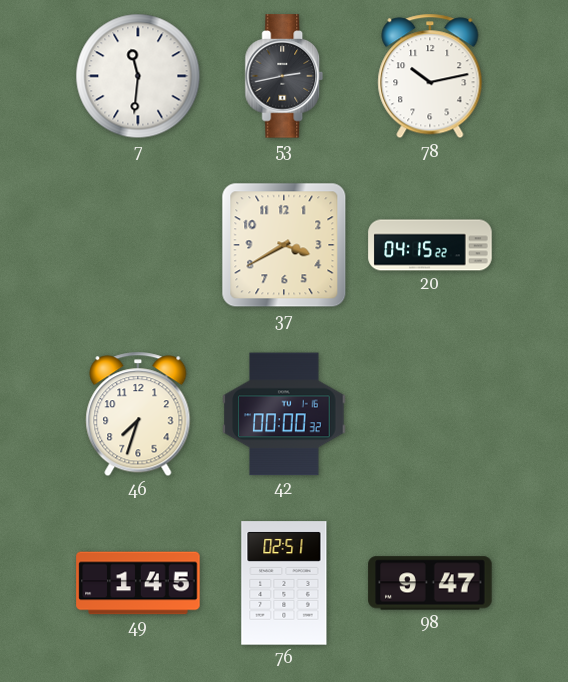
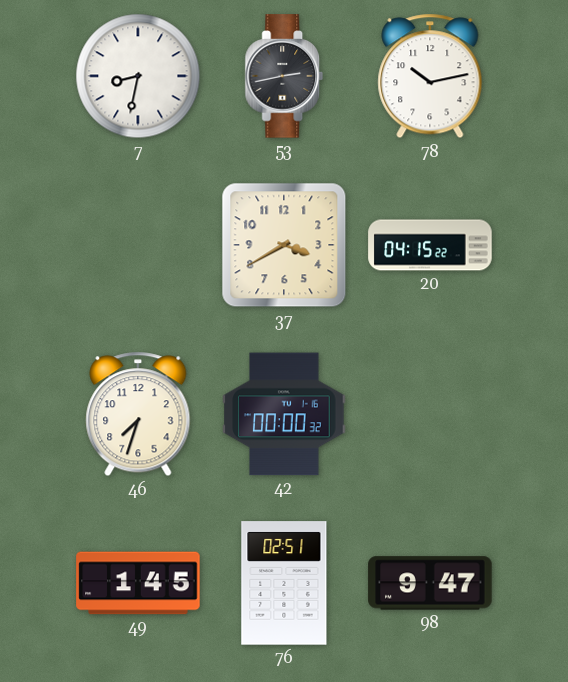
7: 11:31 -> 8:32
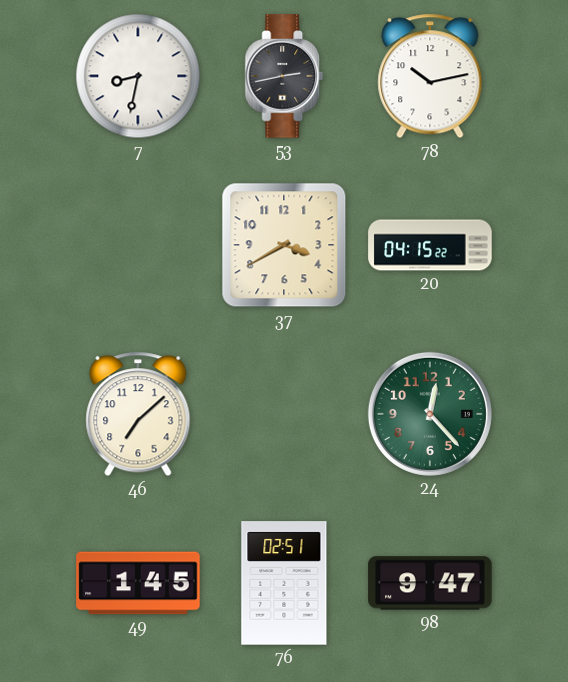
46: 7:33 -> 7:08
42: 00:00 -> none
24: none -> 12:23
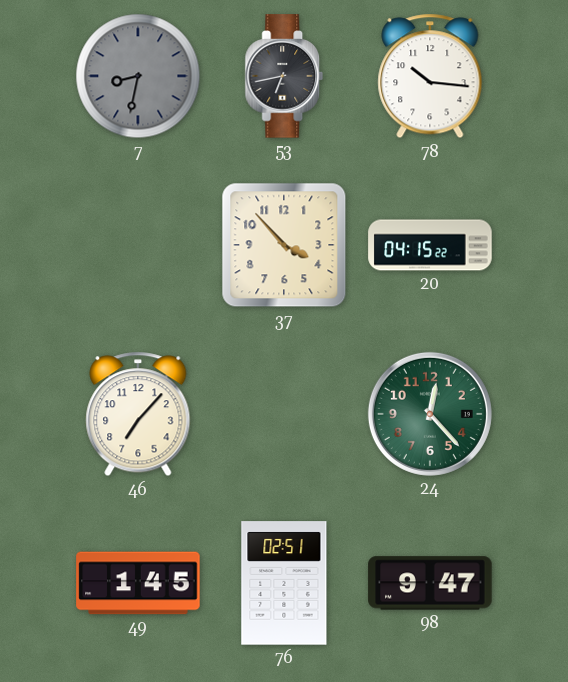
7 dial: white -> grey
53: 2:43 -> 6:43
78: 10:13 -> 10:16
37: 3:40 -> 3:53
46: 7:08 -> 7:07
